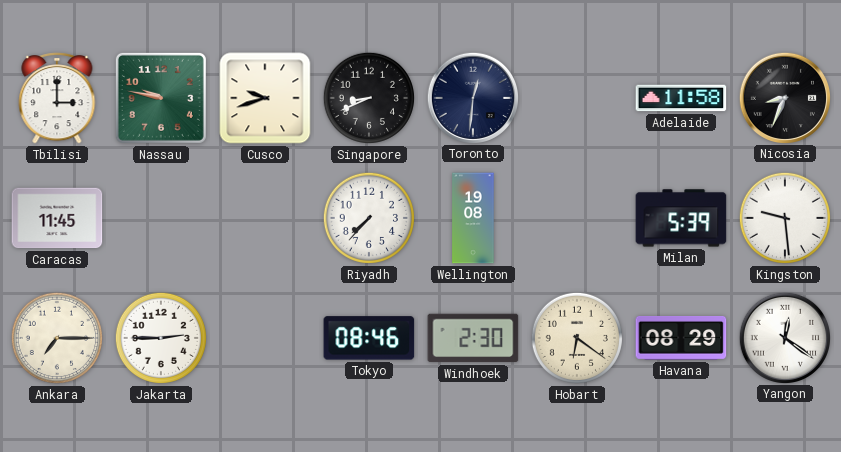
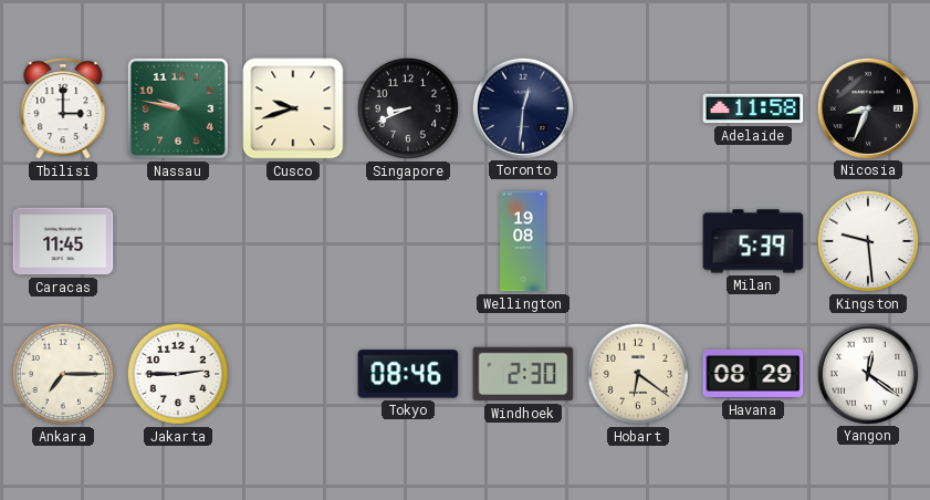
Riyadh: 7:37 -> none
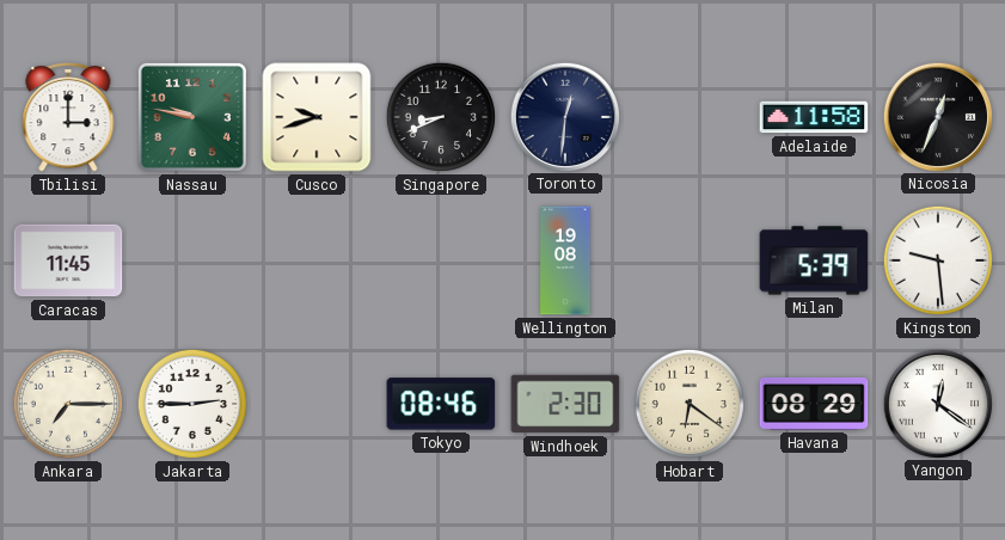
Nicosia: 8:34 -> 12:34
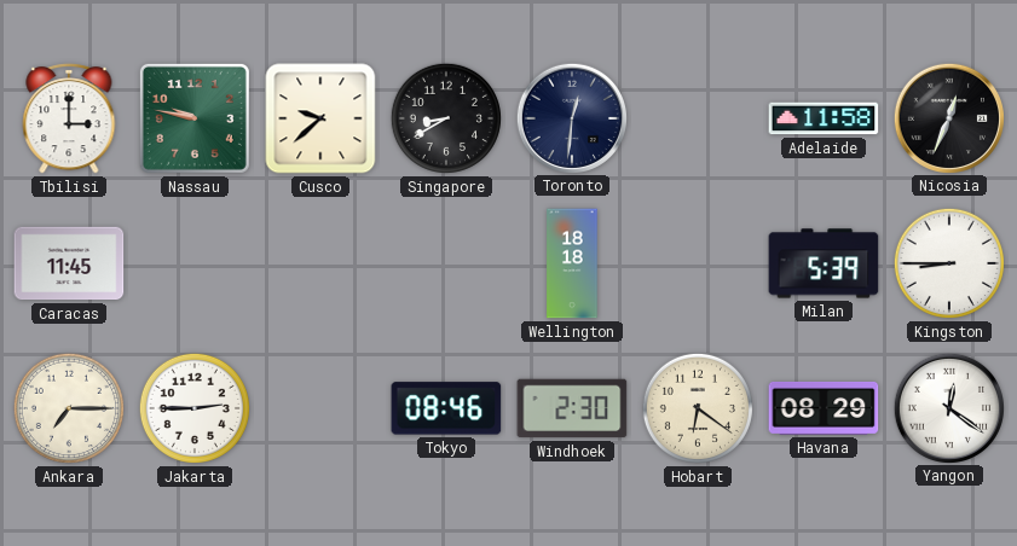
Cusco: 9:42 -> 9:38
Singapore: 8:41 -> 8:40
Wellington: 19:08 -> 18:18
Kingston: 9:29 -> 8:45
